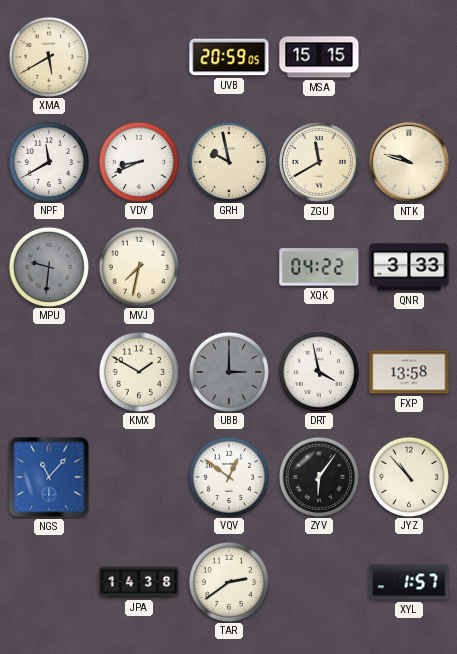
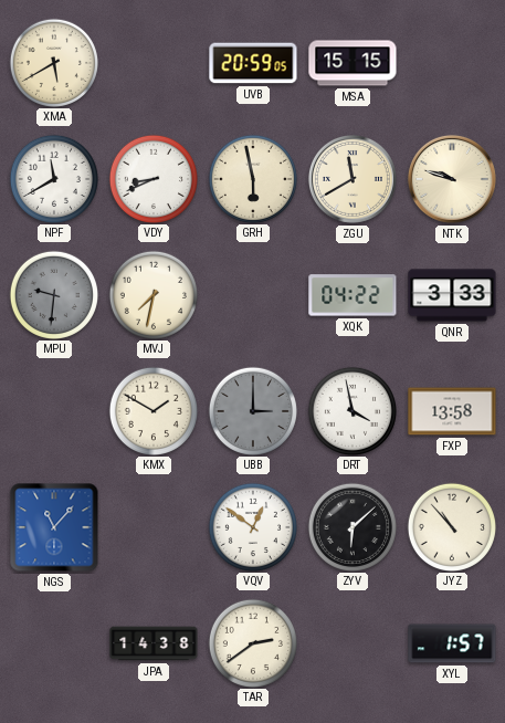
GRH: 9:58 -> 5:58
ZYV: 6:06 -> 6:08
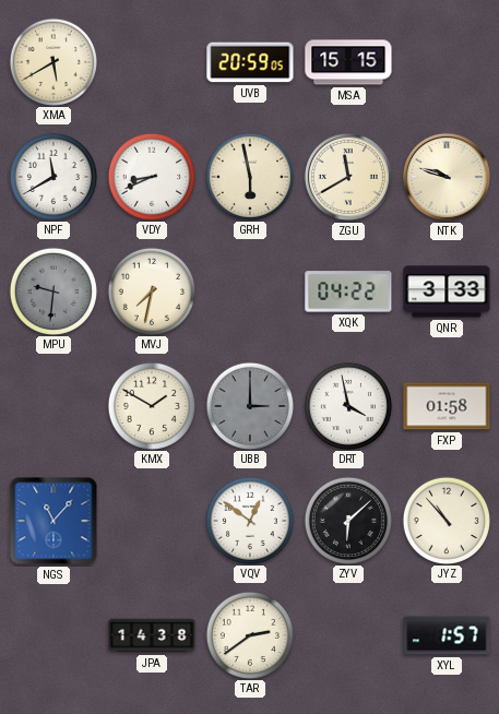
FXP: 13:58 -> 01:58
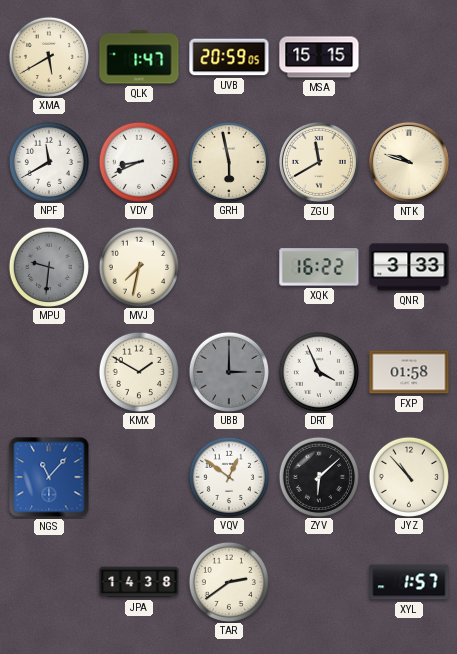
QLK: none -> 1:47
XQK: 04:22 -> 16:22
DRT: 3:58 -> 3:56
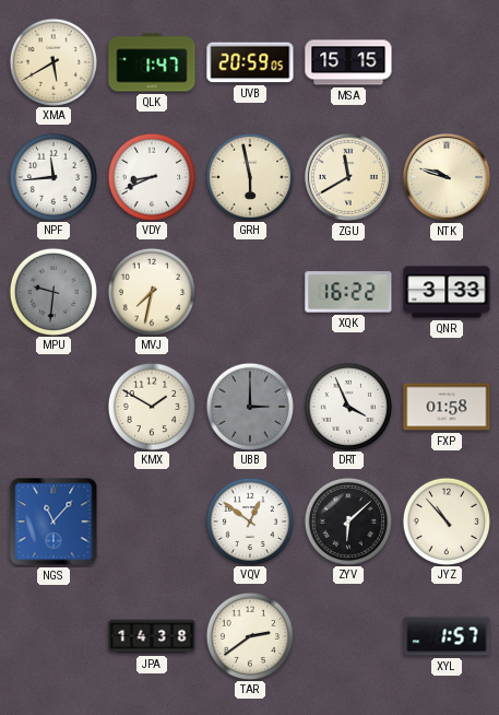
NPF: 11:40 -> 11:44
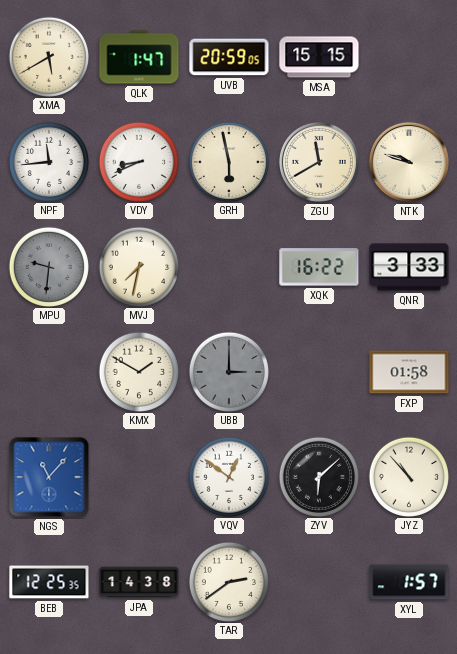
DRT: 3:56 -> none
BEB: none -> 12:25
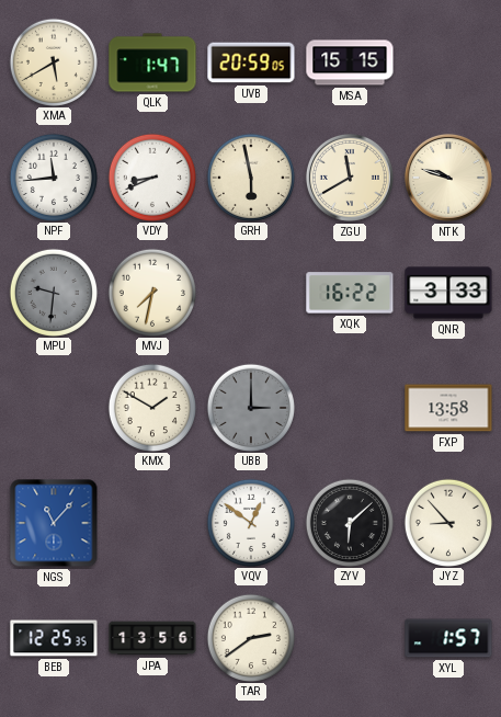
FXP: 01:58 -> 13:58
JYZ: 10:53 -> 8:53
JPA: 14:38 -> 13:56
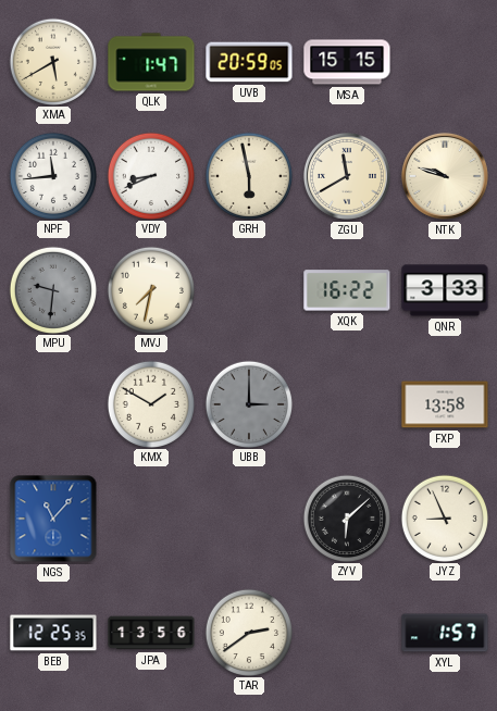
VQV: 12:51 -> none
JYZ: 8:53 -> 8:56
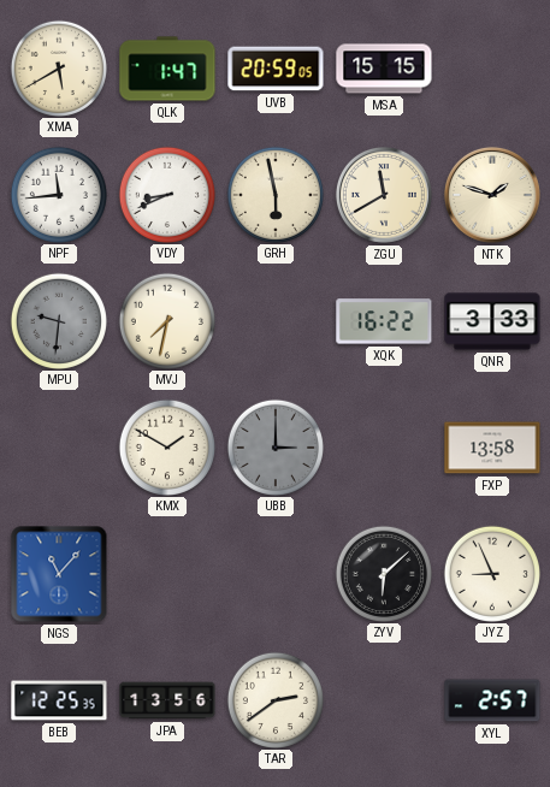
NTK: 9:48 -> 1:48
XYL: 1:57 -> 2:57
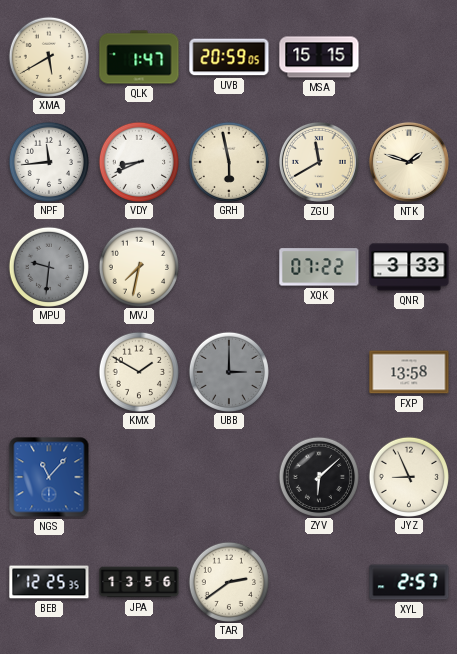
XQK: 16:22 -> 07:22
